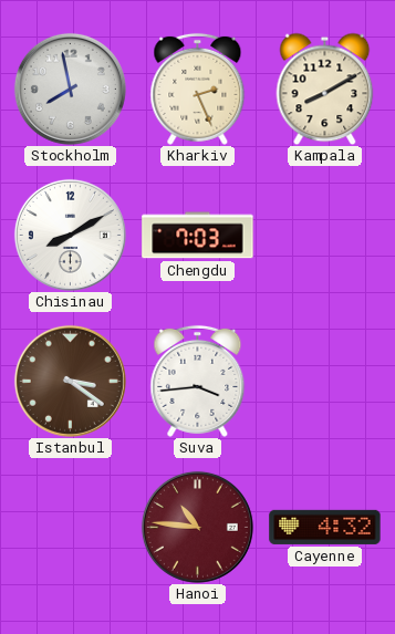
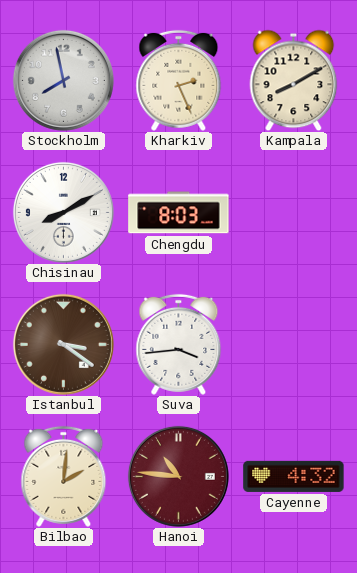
Chengdu: 7:03 -> 8:03
Bilbao: none -> 2:01
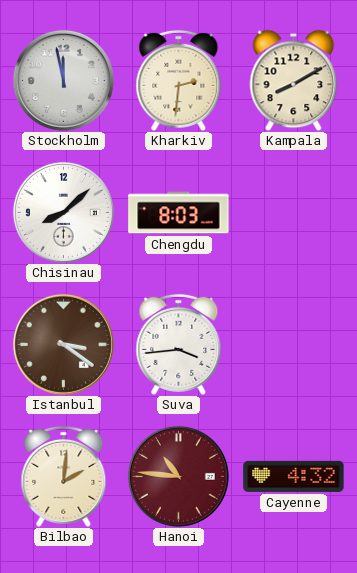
Stockholm: 7:58 -> 11:58
Kharkiv: 2:26 -> 2:31
Chisinau: 8:10 -> 8:08
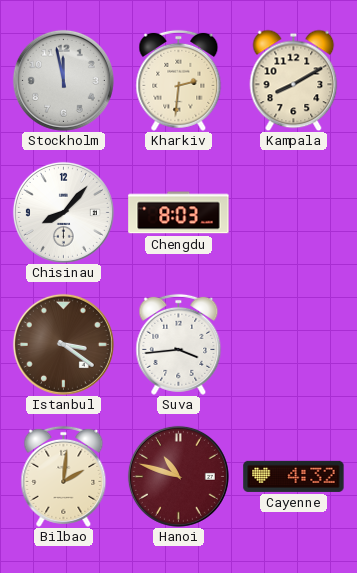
Chisinau: 8:08 -> 8:07
Hanoi: 10:46 -> 10:48
